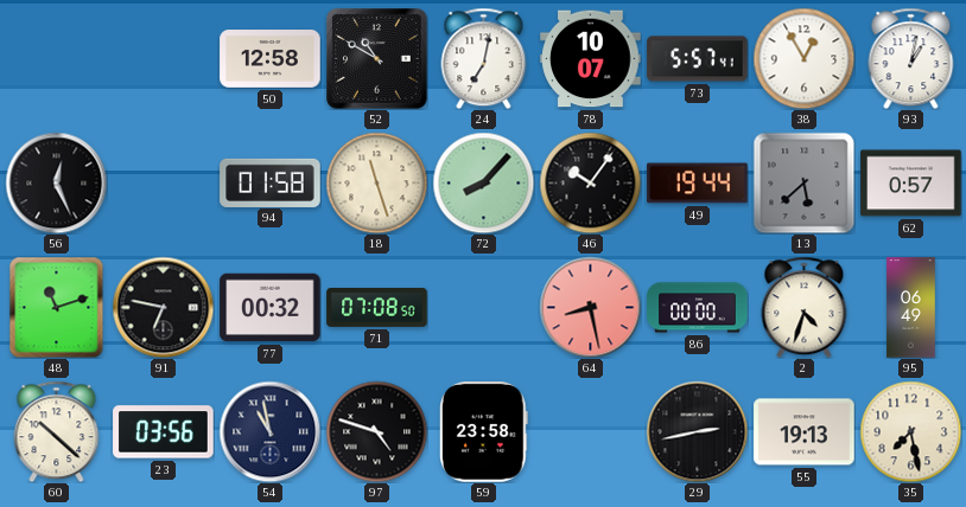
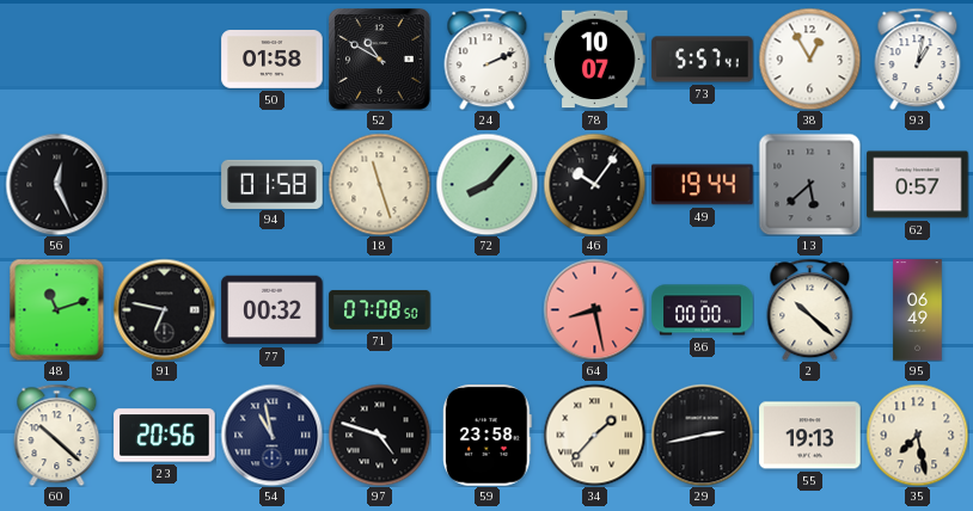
50: 12:58 -> 01:58
24: 7:02 -> 2:11
2: 4:33 -> 10:22
23: 03:56 -> 20:56
34: none -> 1:37
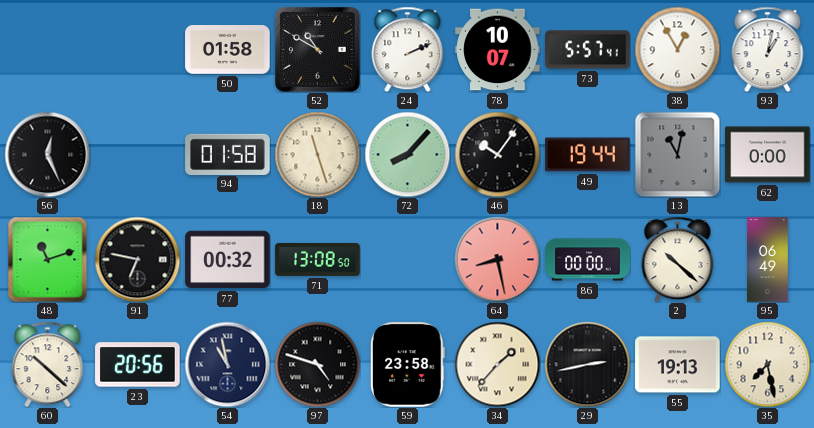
13: 5:38 -> 11:02
62: 0:57 -> 0:00
71: 07:08 -> 13:08
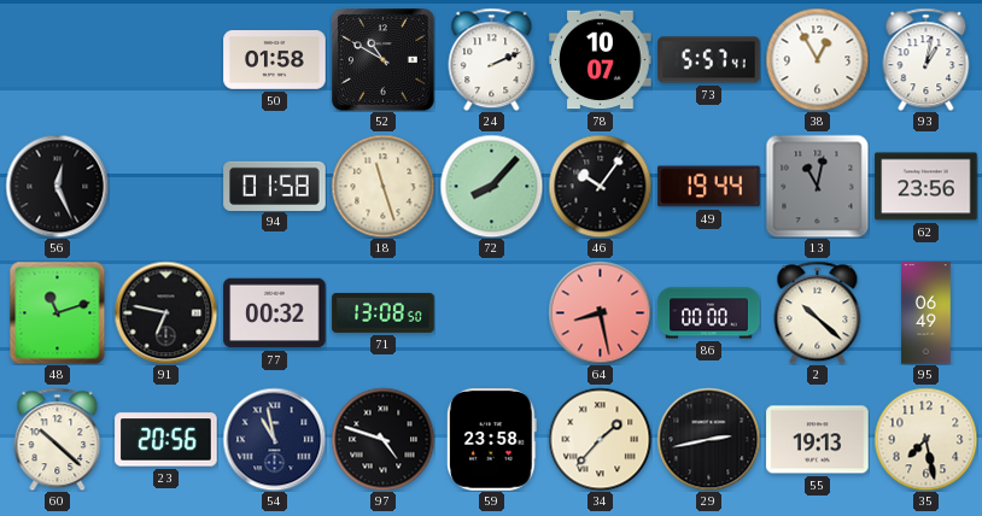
62: 0:00 -> 23:56
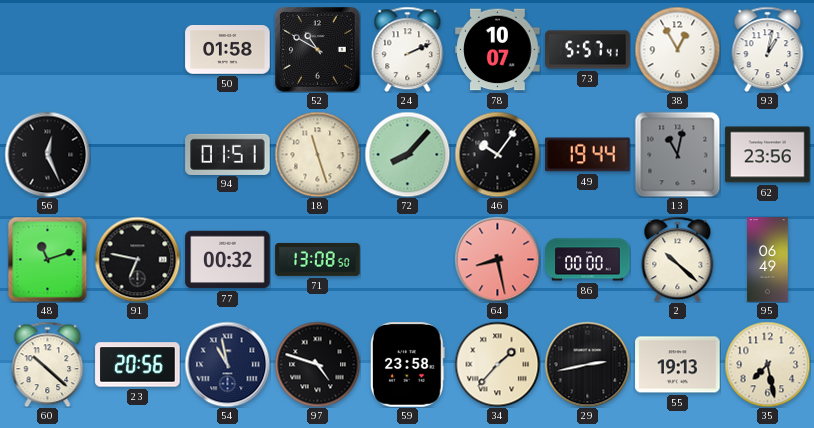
94: 01:58 -> 01:51
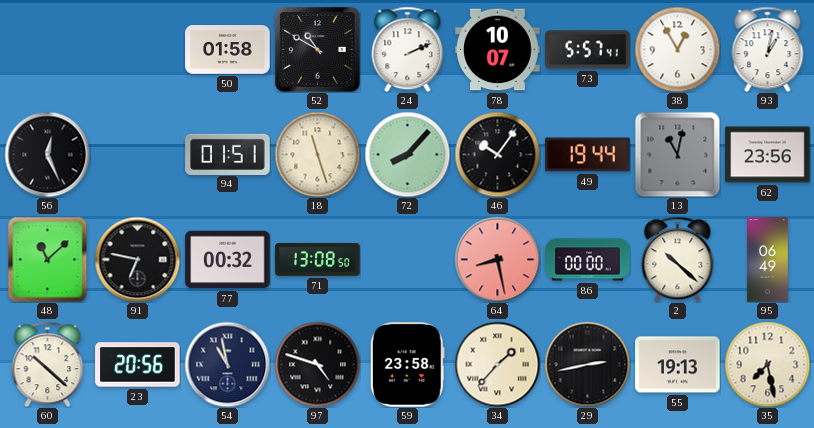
48: 11:12 -> 11:08
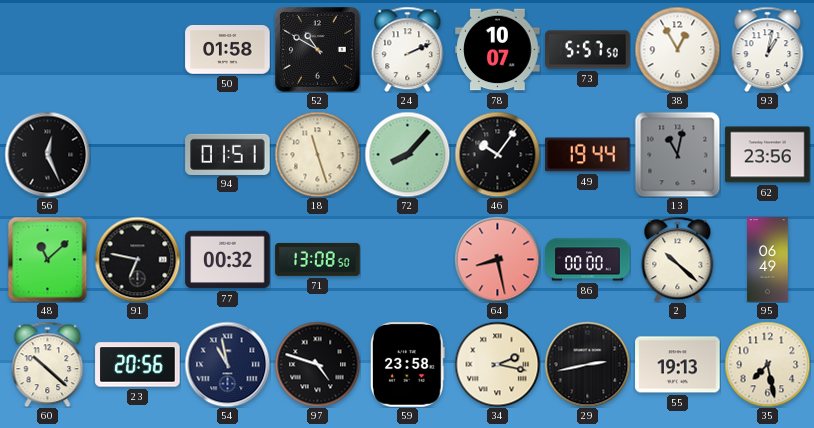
73: 5:57:41 -> 5:57:50
34: 1:37 -> 2:17
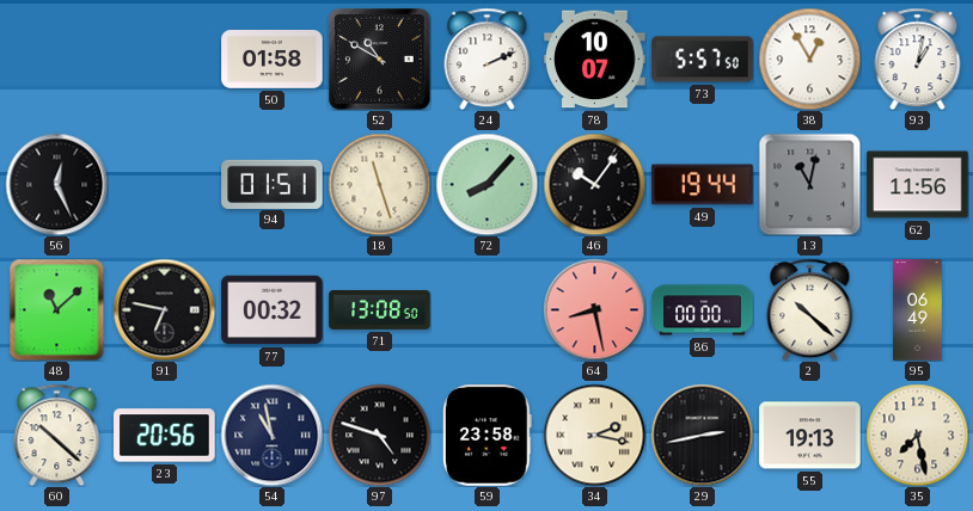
62: 23:56 -> 11:56
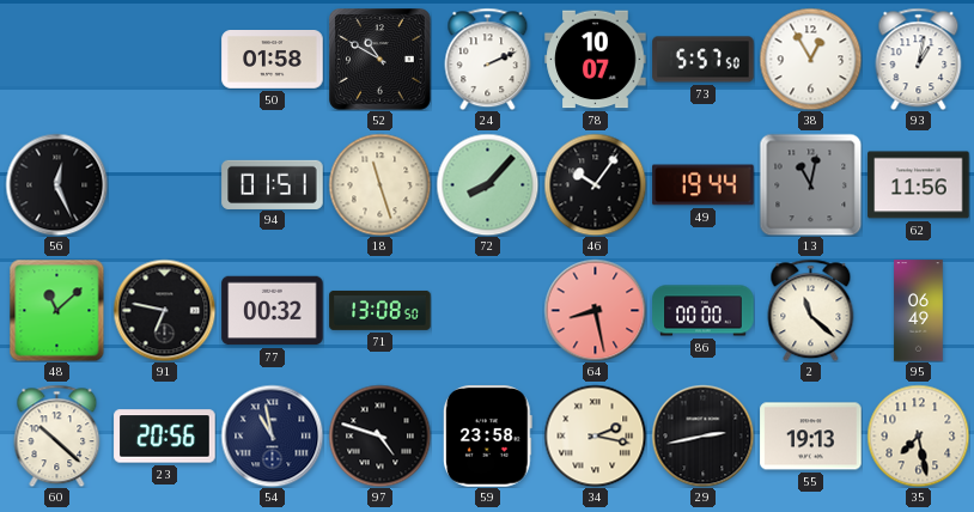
2: 10:22 -> 11:22
